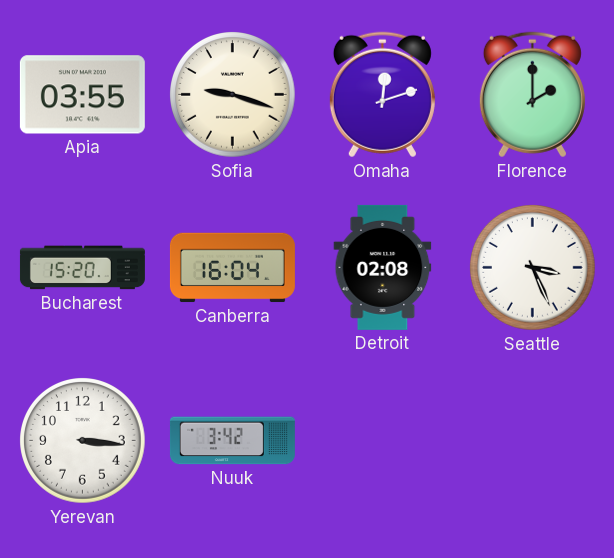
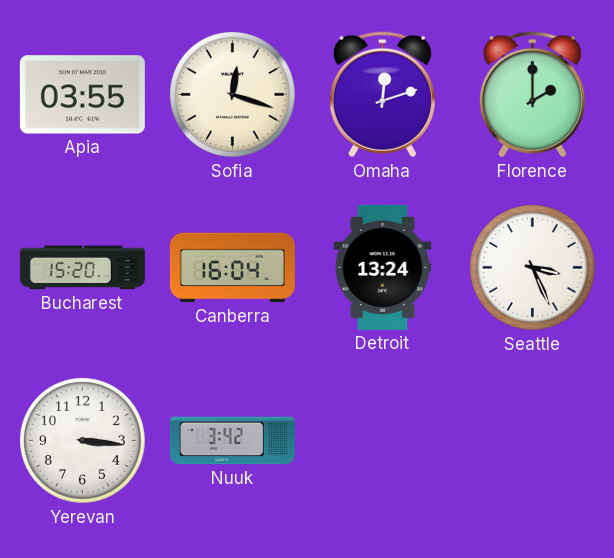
Sofia: 9:18 -> 12:18
Detroit: 02:08 -> 13:24
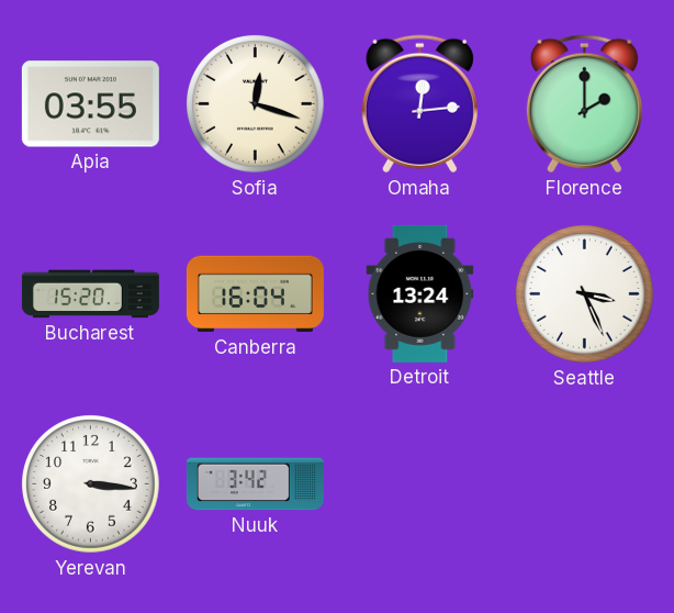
Omaha: 12:12 -> 12:14
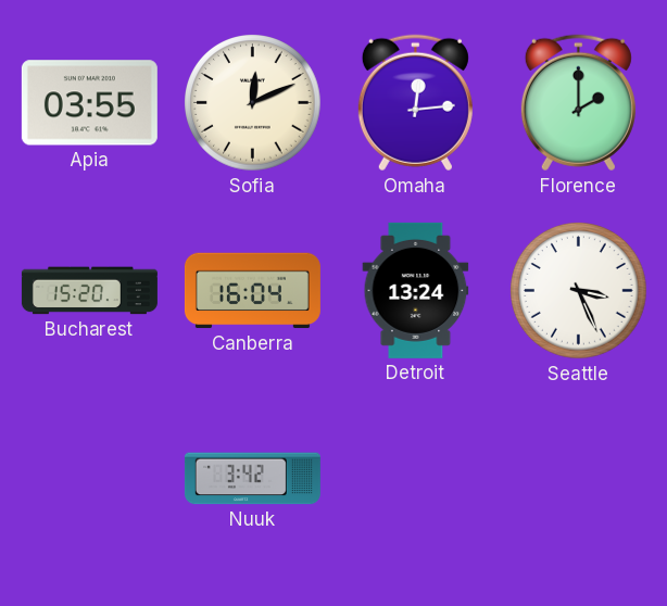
Sofia: 12:18 -> 12:11
Yerevan: 3:16 -> none
